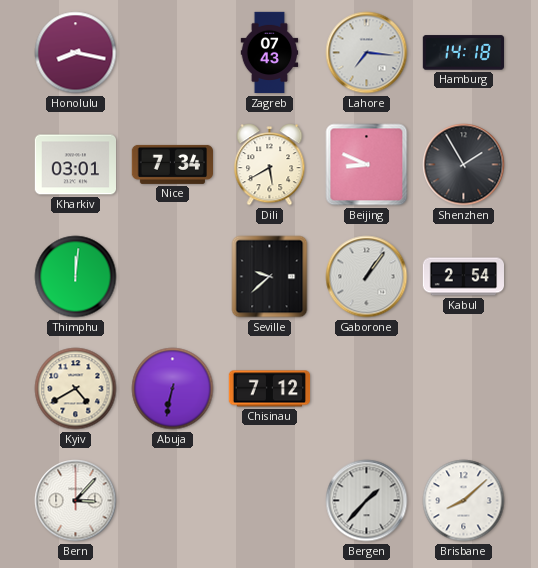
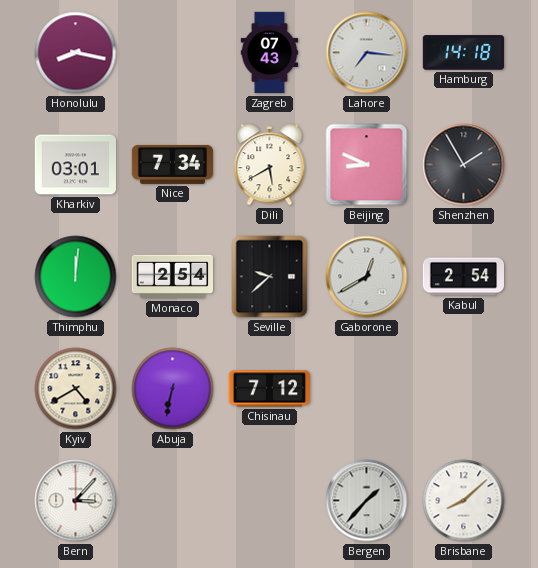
Monaco: none -> 2:54
Gaborone: 1:06 -> 12:40
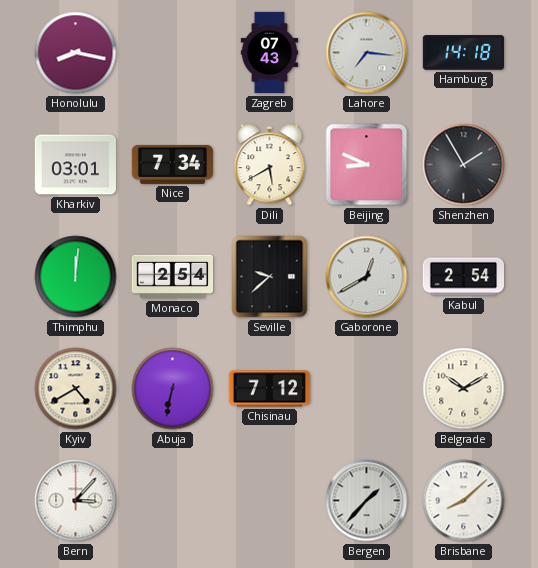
Belgrade: none -> 10:10
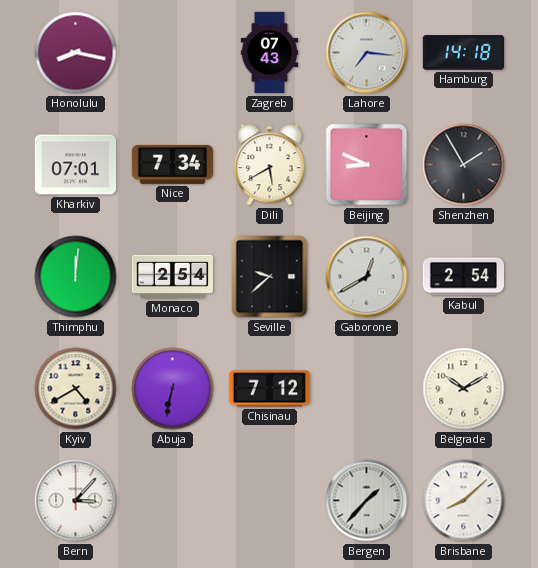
Kharkiv: 03:01 -> 07:01
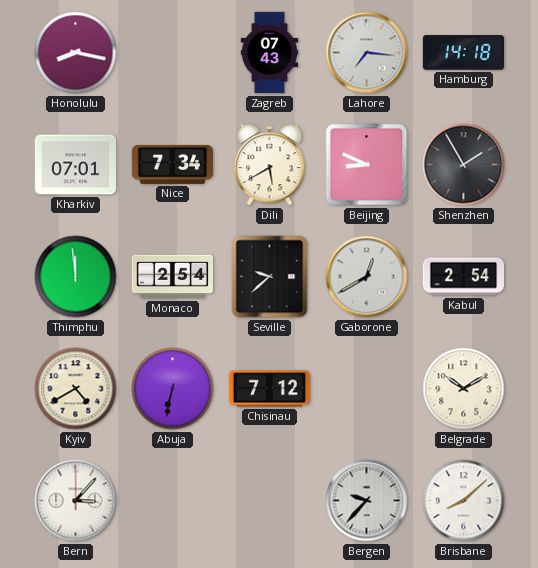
Thimphu: 12:01 -> 11:59
Bergen: 1:37 -> 9:37
